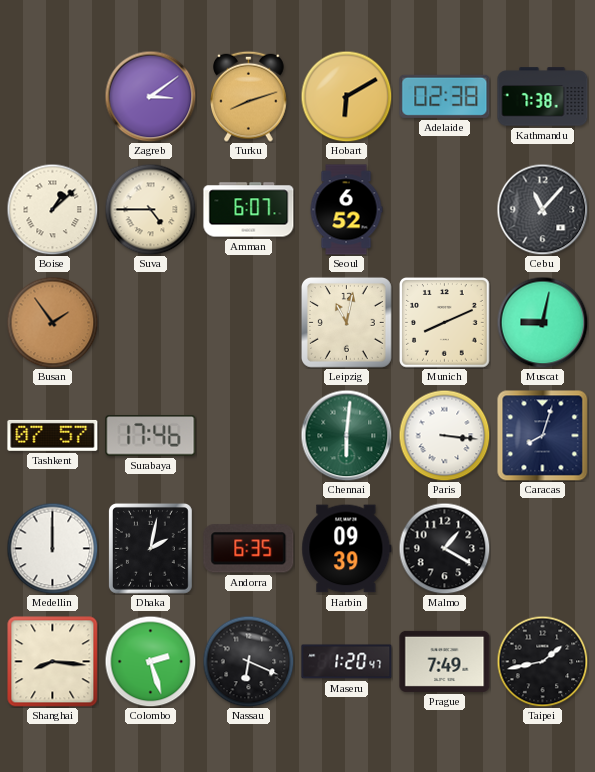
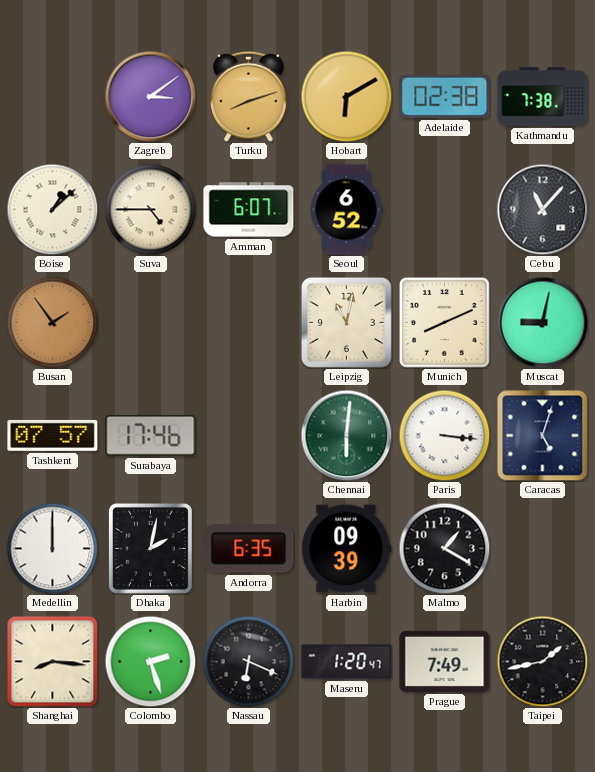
Caracas: 8:03 -> 5:03
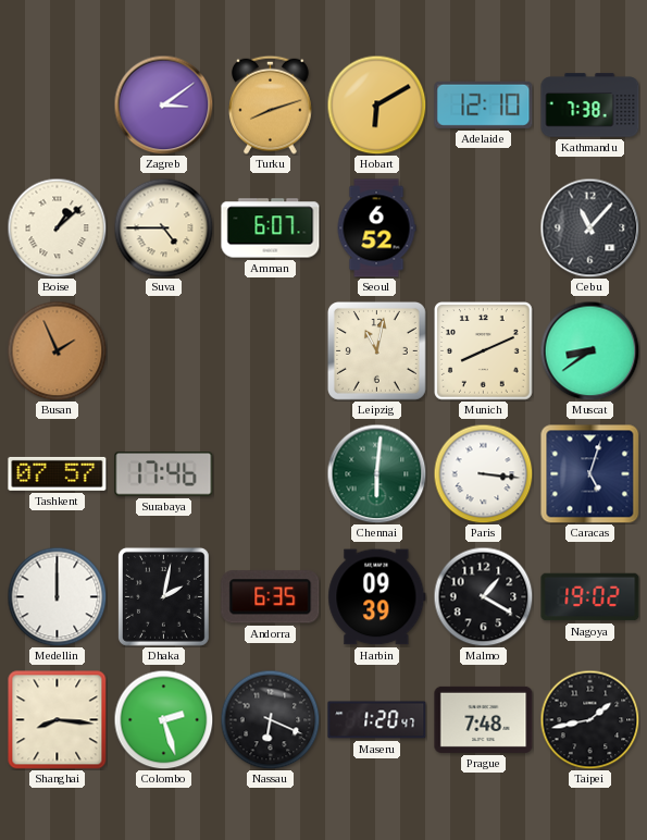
Adelaide: 02:38 -> 12:10
Busan: 1:54 -> 1:56
Muscat: 9:02 -> 8:39
Nagoya: none -> 19:02
Prague: 7:49 -> 7:48
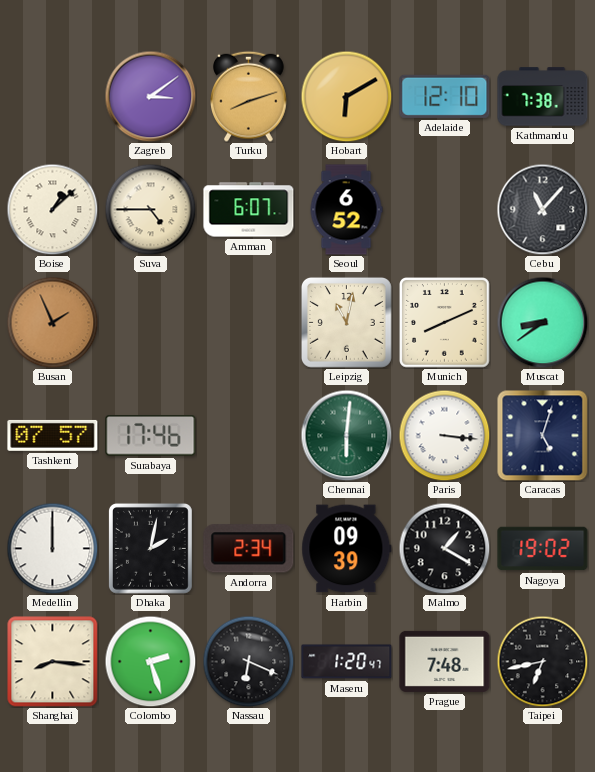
Andorra: 6:35 -> 2:34
Taipei: 1:43 -> 6:43
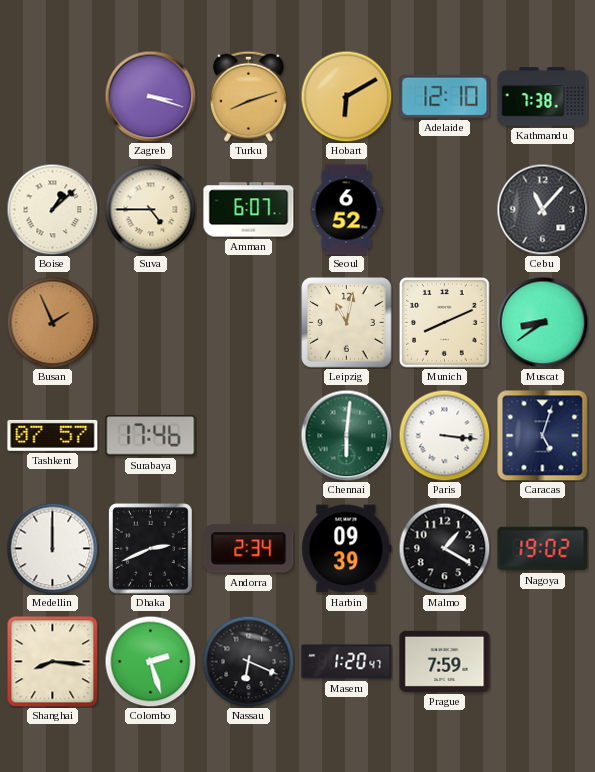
Zagreb: 3:09 -> 3:18
Dhaka: 2:02 -> 2:41
Prague: 7:48 -> 7:59
Taipei: 6:43 -> none
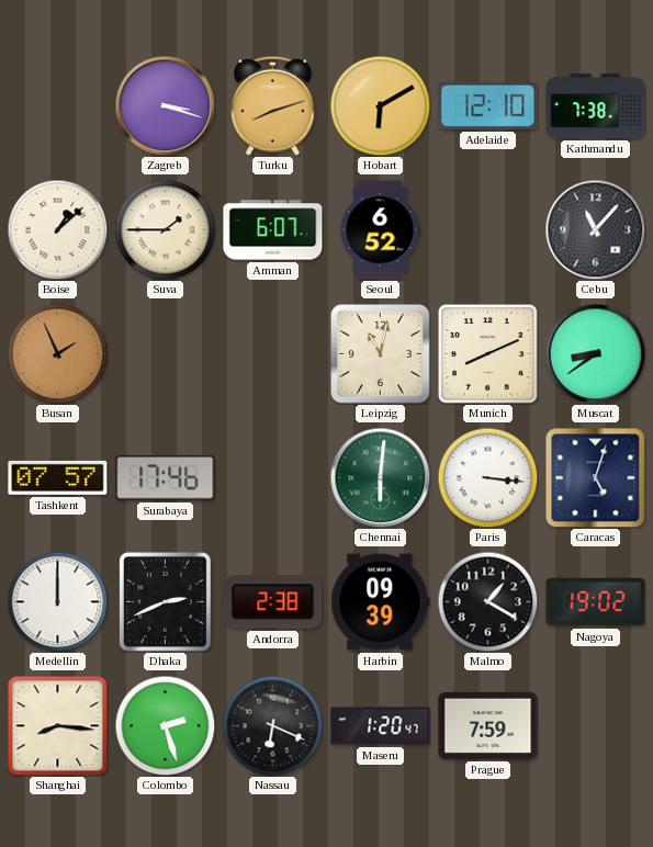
Suva: 4:45 -> 1:45
Andorra: 2:34 -> 2:38
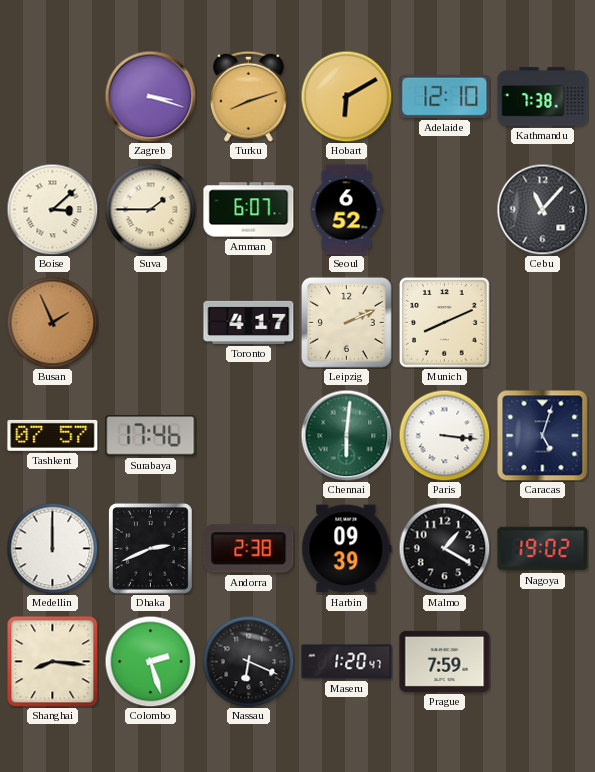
Boise: 1:08 -> 3:08
Toronto: none -> 4:17
Leipzig: 11:02 -> 2:11
Muscat: 8:39 -> none
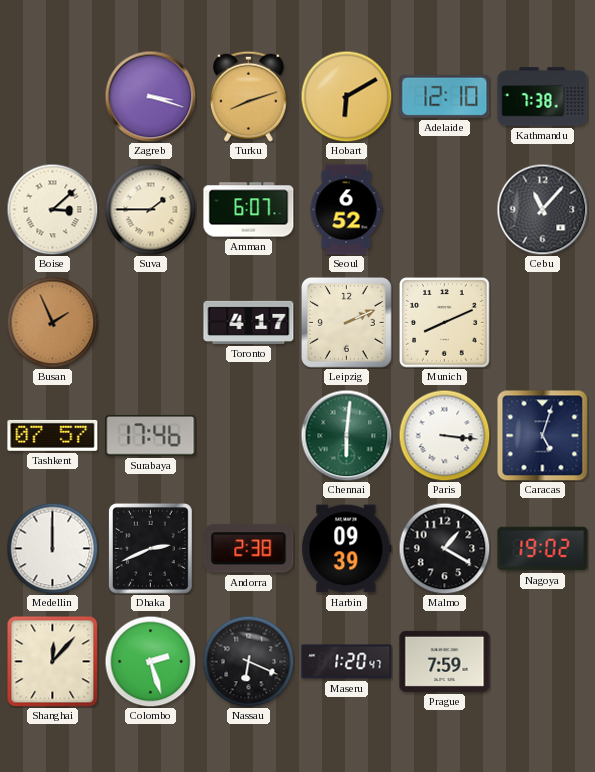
Shanghai: 8:16 -> 12:07
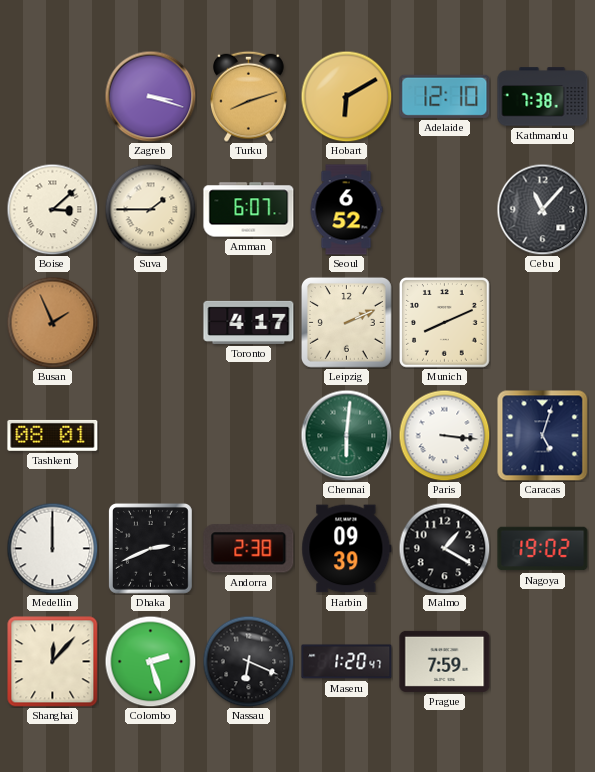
Tashkent: 07:57 -> 08:01
Surabaya: 17:46 -> none
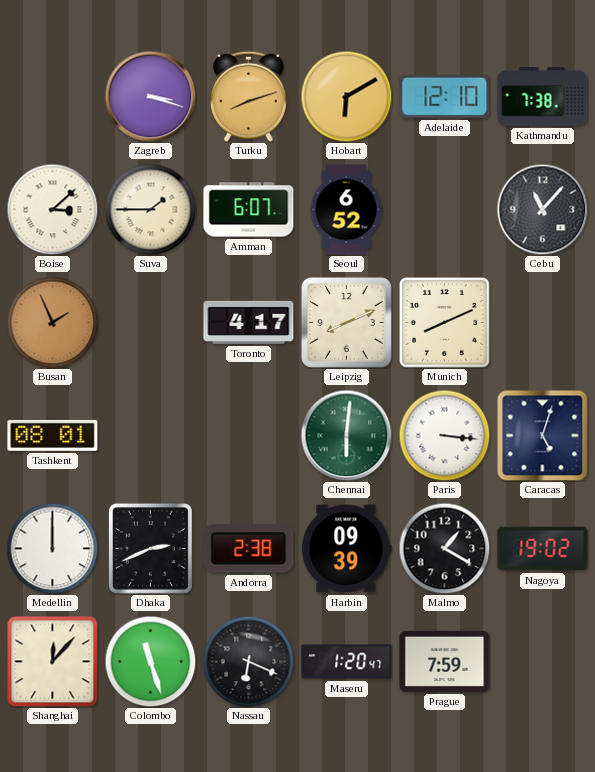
Leipzig: 2:11 -> 8:11
Colombo: 2:27 -> 11:27
